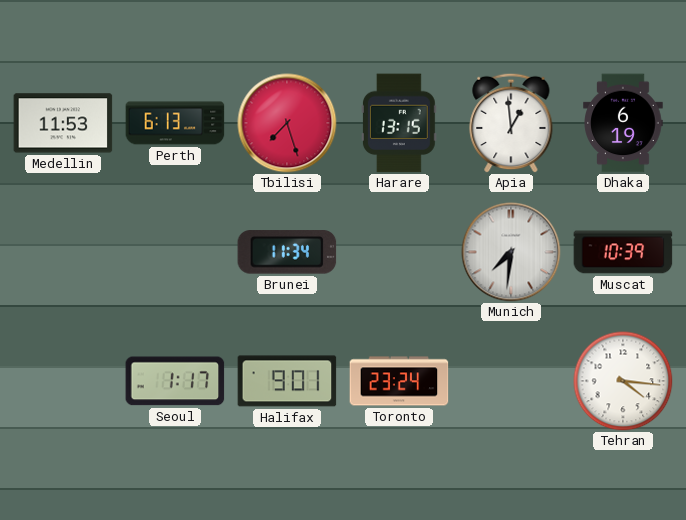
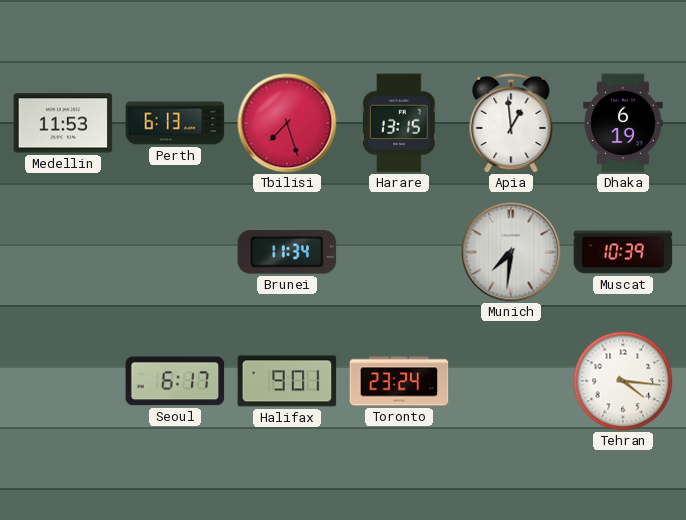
Seoul: 1:17 -> 6:17
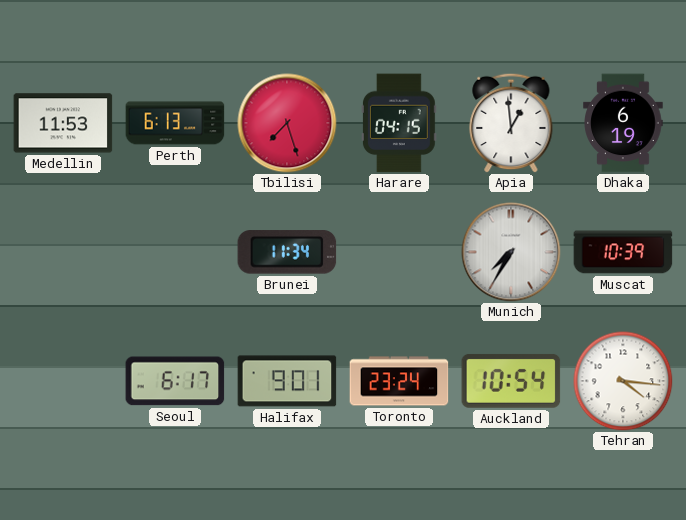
Harare: 13:15 -> 04:15
Munich: 7:31 -> 7:35
Auckland: none -> 10:54
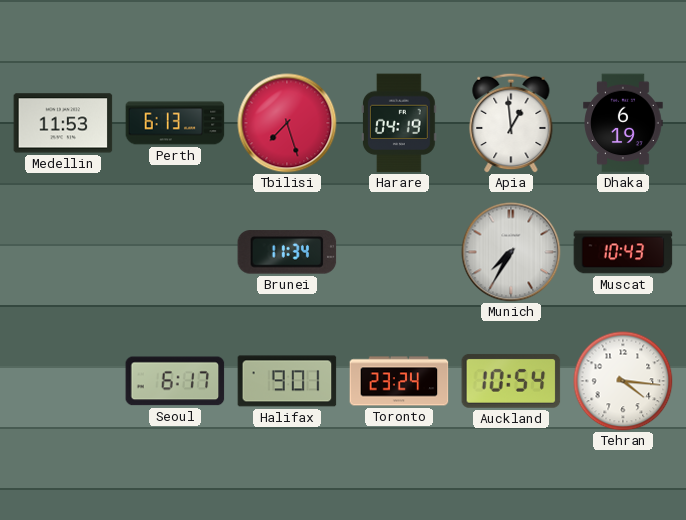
Harare: 04:15 -> 04:19
Muscat: 10:39 -> 10:43
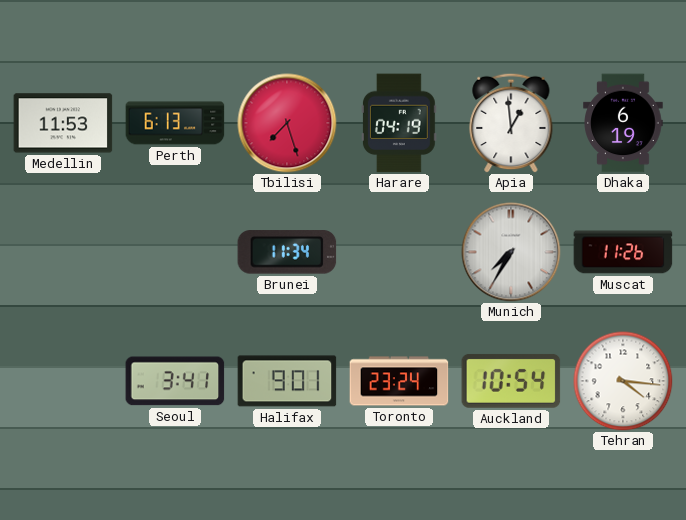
Muscat: 10:43 -> 11:26
Seoul: 6:17 -> 3:41
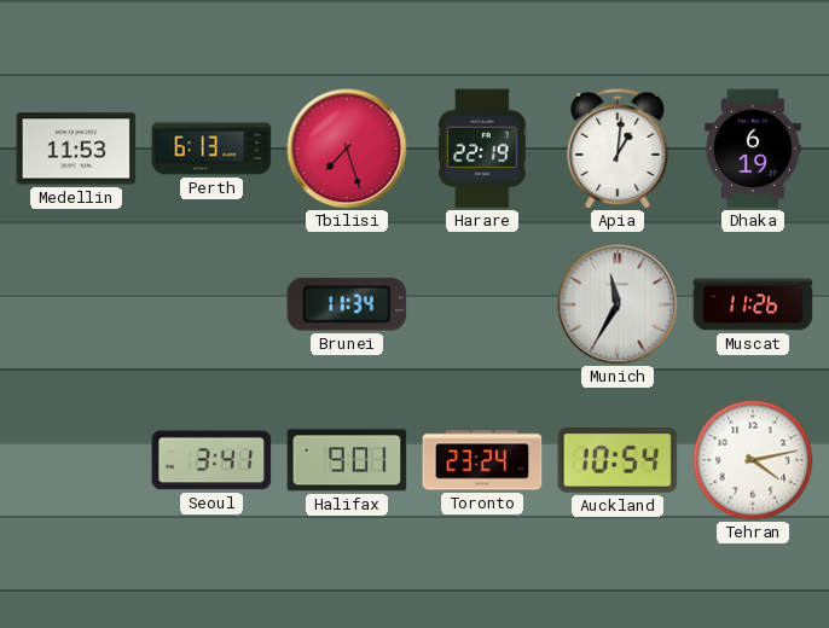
Harare: 04:19 -> 22:19
Apia: 12:59 -> 1:01
Munich: 7:35 -> 11:35
Tehran: 4:16 -> 4:13
